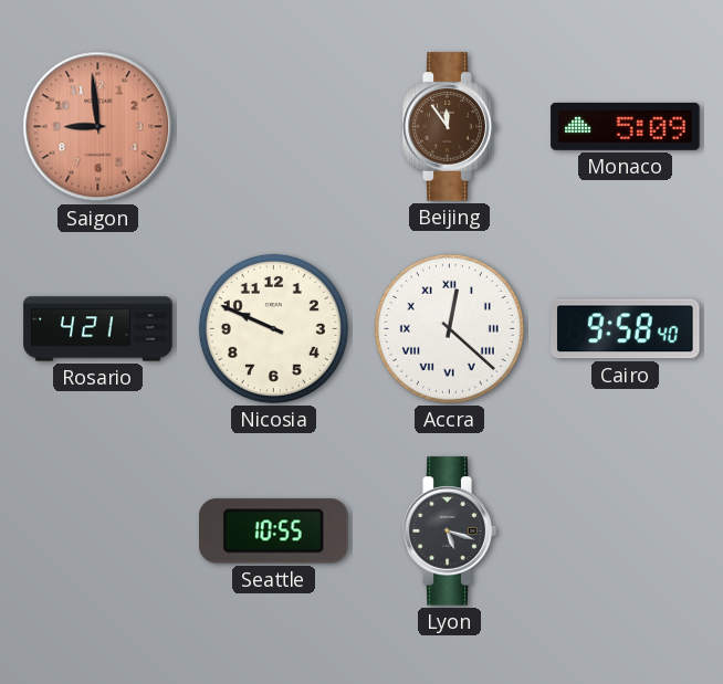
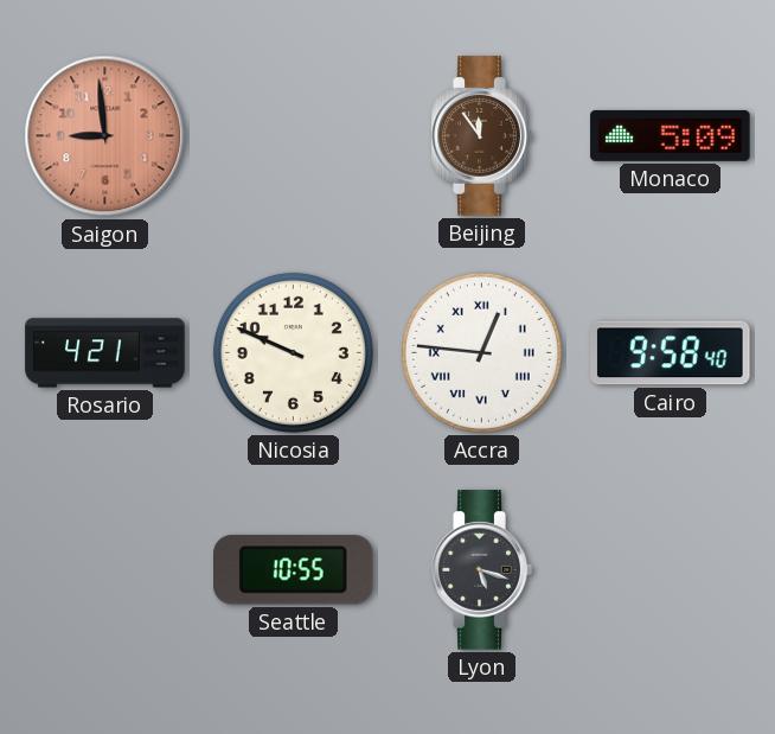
Accra: 12:22 -> 12:46
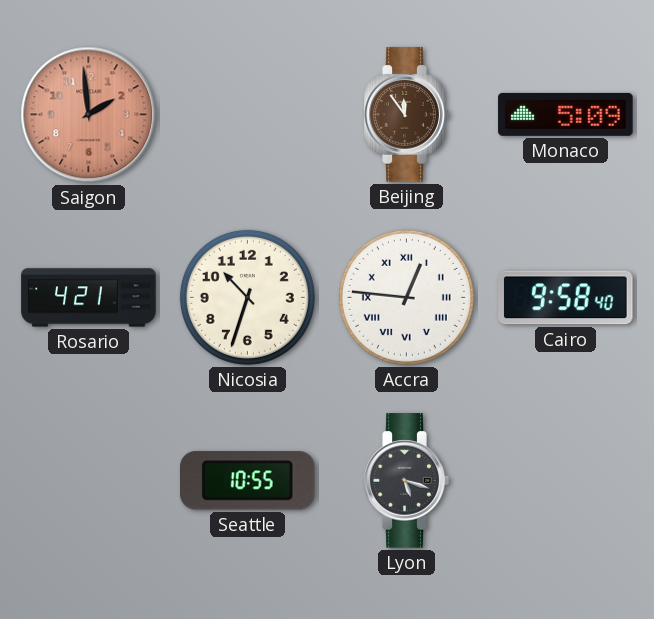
Saigon: 8:59 -> 1:59
Nicosia: 9:49 -> 10:33
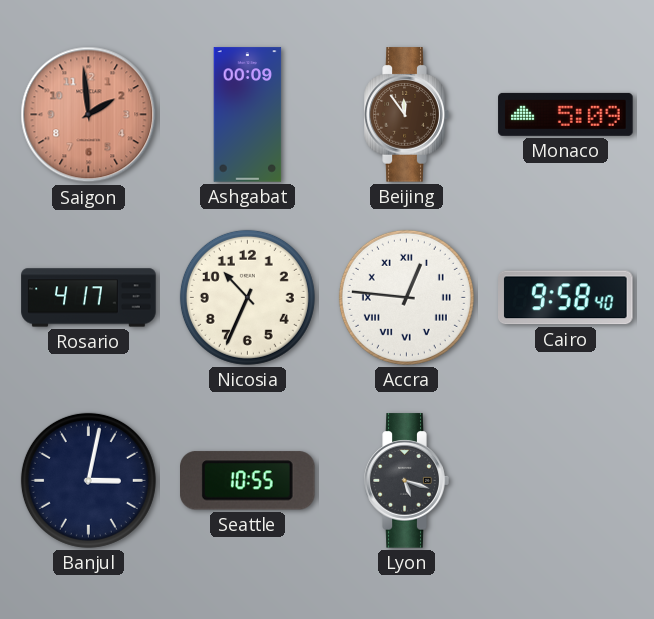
Ashgabat: none -> 00:09
Rosario: 4:21 -> 4:17
Nicosia: 10:33 -> 10:34
Banjul: none -> 3:02
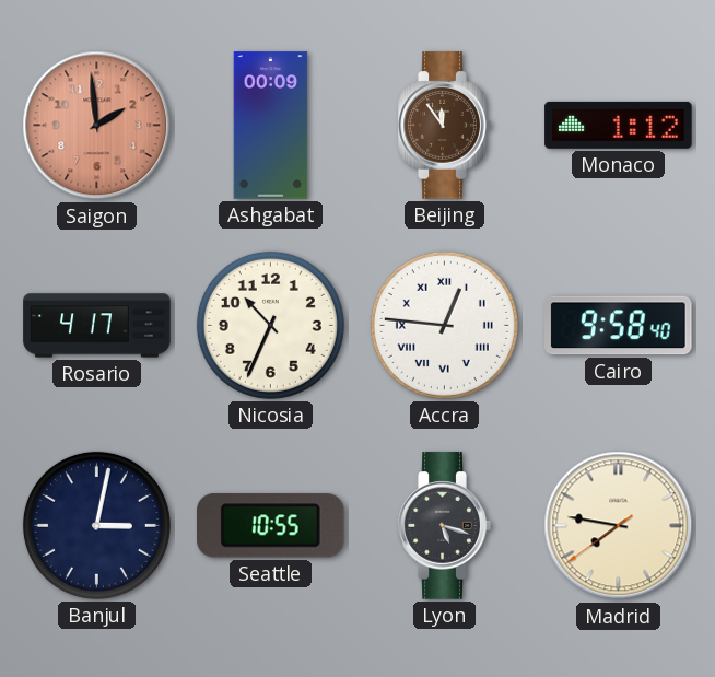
Monaco: 5:09 -> 1:12
Madrid: none -> 7:46
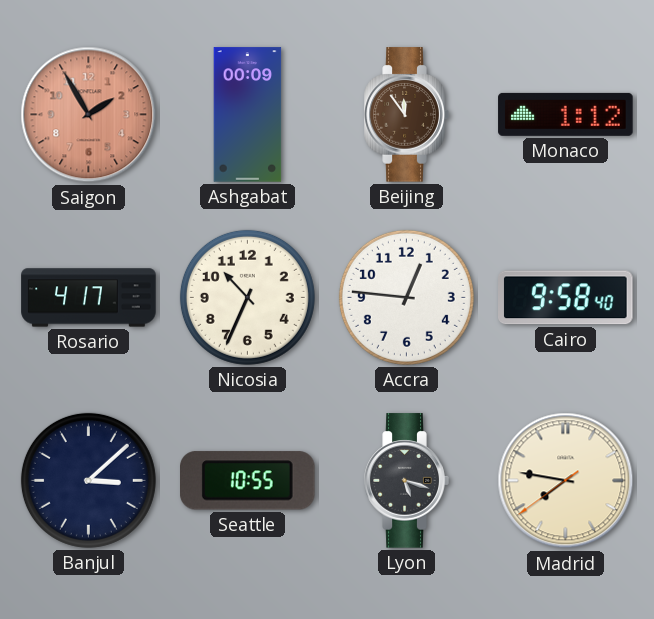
Saigon: 1:59 -> 1:55
Accra numerals: Roman -> Arabic
Banjul: 3:02 -> 3:08
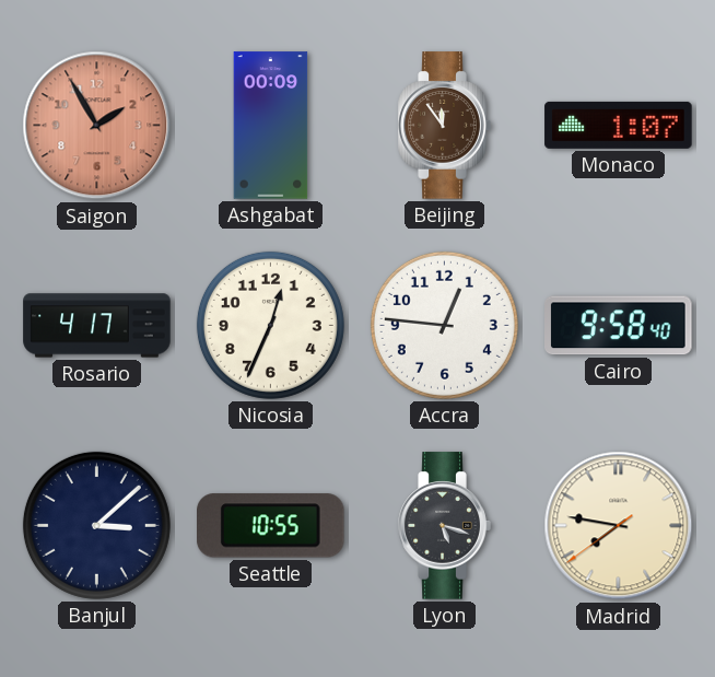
Monaco: 1:12 -> 1:07
Nicosia: 10:34 -> 12:34
